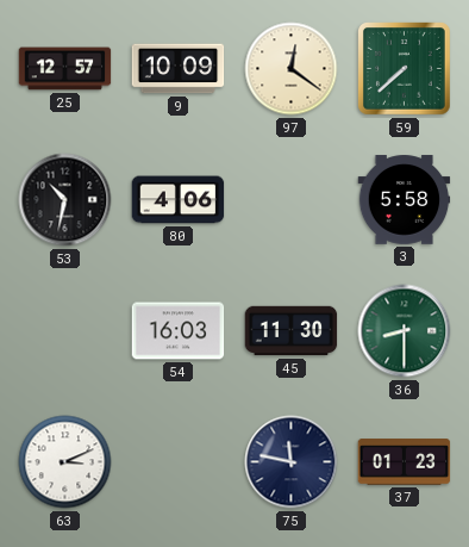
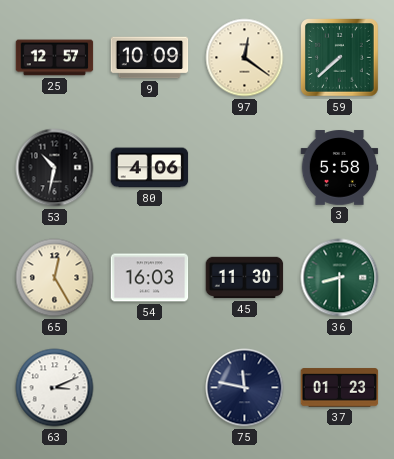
65: none -> 12:25
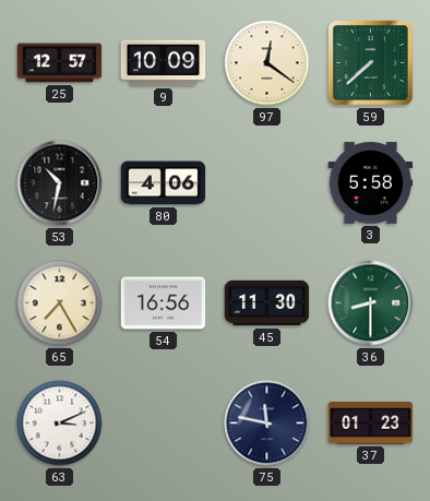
65: 12:25 -> 7:25
54: 16:03 -> 16:56
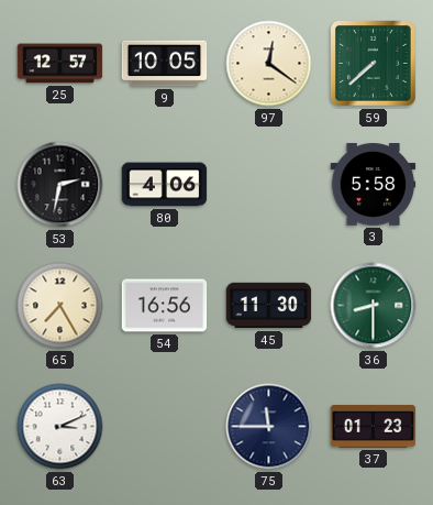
9: 10:09 -> 10:05
53: 10:32 -> 2:32
75: 11:47 -> 11:45
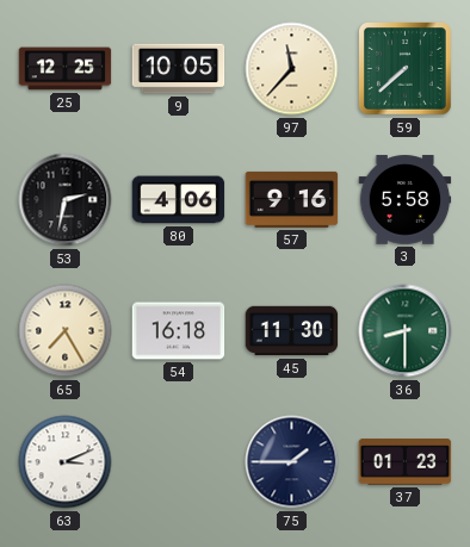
25: 12:57 -> 12:25
97: 12:21 -> 11:37
57: none -> 9:16
54: 16:56 -> 16:18
75: 11:45 -> 1:45
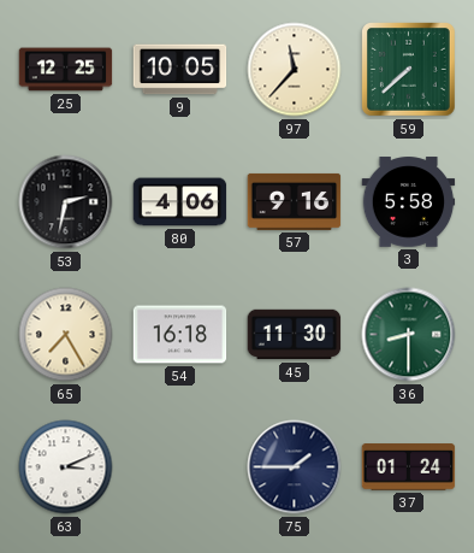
37: 01:23 -> 01:24
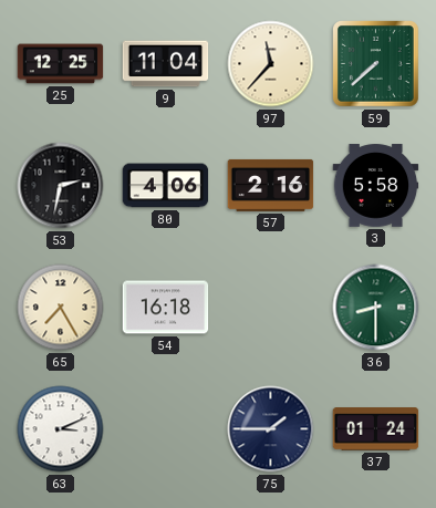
9: 10:05 -> 11:04
57: 9:16 -> 2:16
45: 11:30 -> none
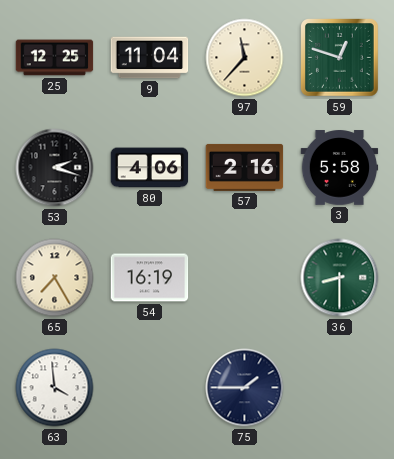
59: 7:38 -> 12:48
53: 2:32 -> 2:18
54: 16:18 -> 16:19
63: 3:11 -> 3:59
37: 01:24 -> none
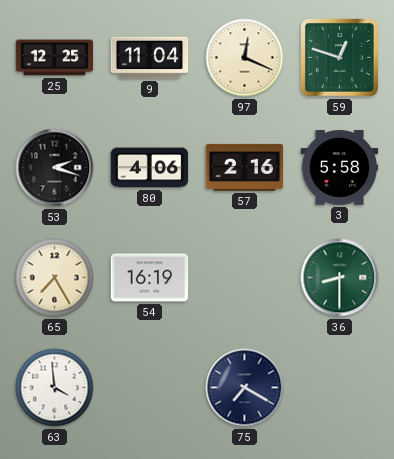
97: 11:37 -> 12:19
75: 1:45 -> 7:20
